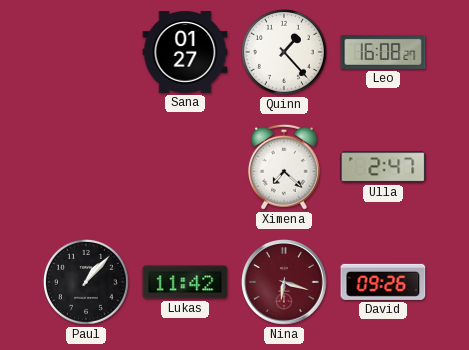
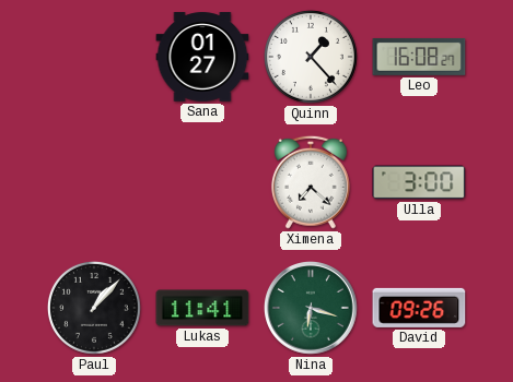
Ulla: 2:47 -> 3:00
Lukas: 11:42 -> 11:41
Nina dial: burgundy -> green
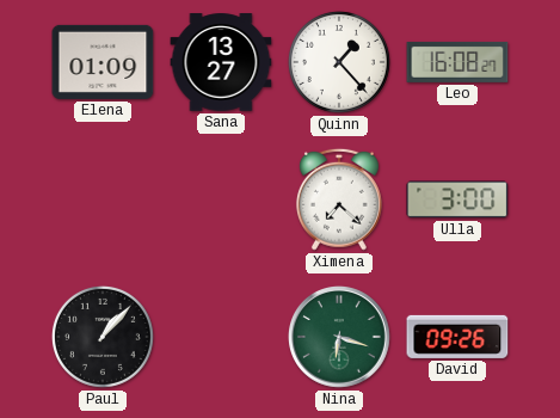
Elena: none -> 01:09
Sana: 01:27 -> 13:27
Lukas: 11:41 -> none
